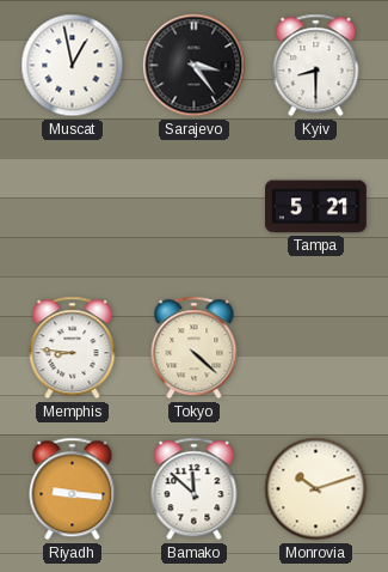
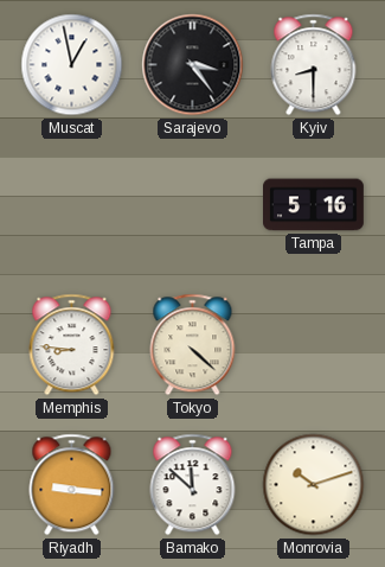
Tampa: 5:21 -> 5:16
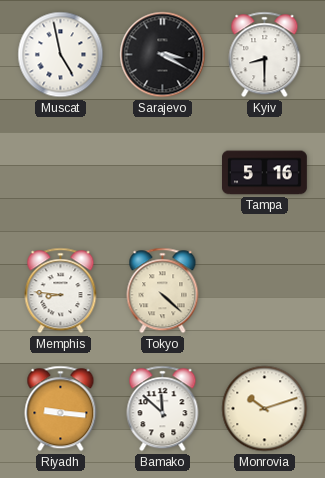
Muscat: 12:58 -> 4:58
Sarajevo: 3:24 -> 3:20
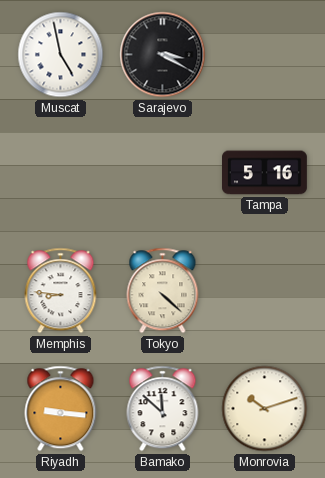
Kyiv: 8:30 -> none
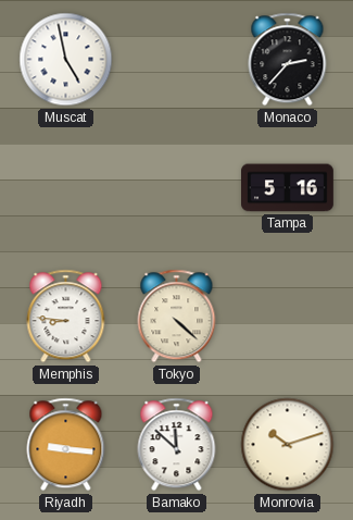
Sarajevo: 3:20 -> none
Monaco: none -> 2:37
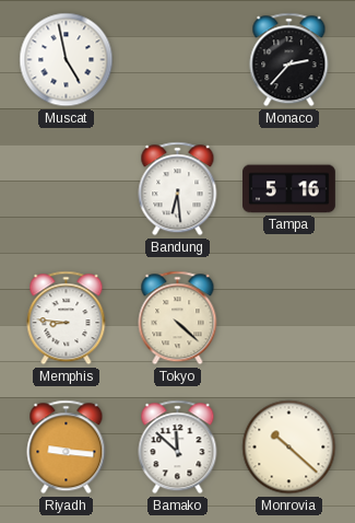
Bandung: none -> 6:29
Monrovia: 10:12 -> 10:22
